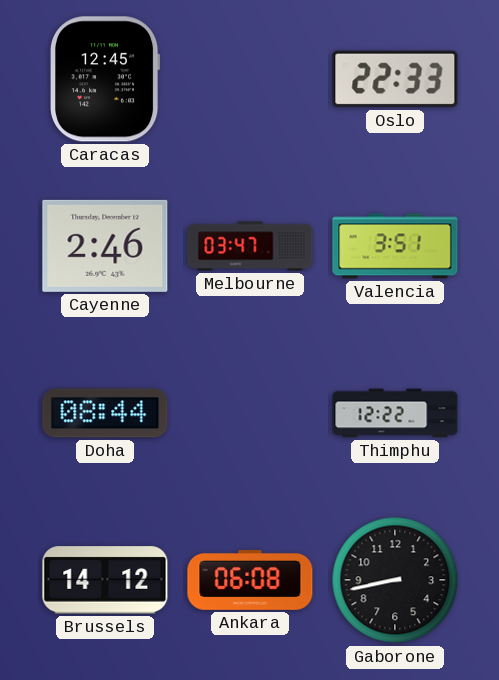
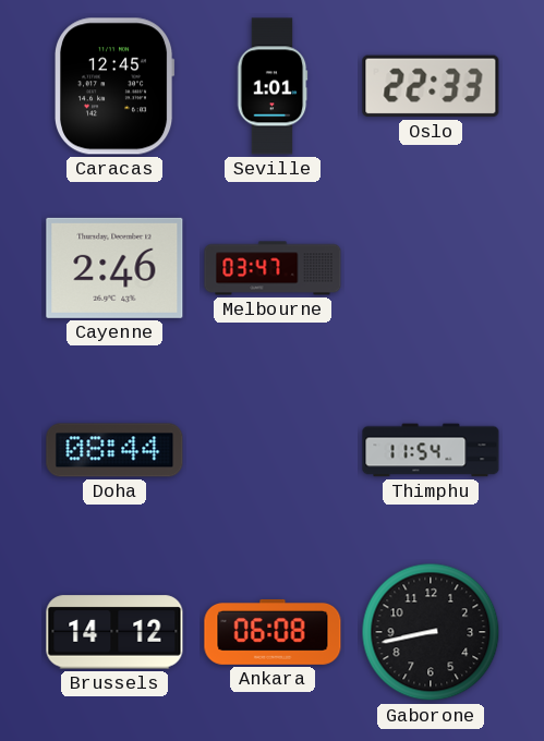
Seville: none -> 1:01
Valencia: 3:51 -> none
Thimphu: 12:22 -> 11:54
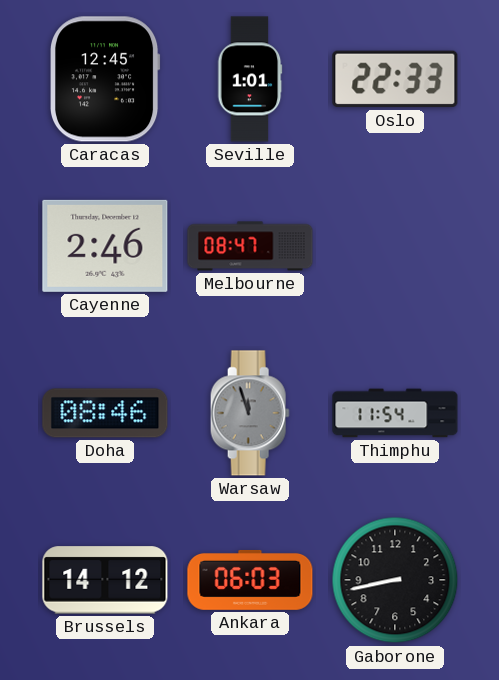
Melbourne: 03:47 -> 08:47
Doha: 08:44 -> 08:46
Warsaw: none -> 11:57
Ankara: 06:08 -> 06:03
